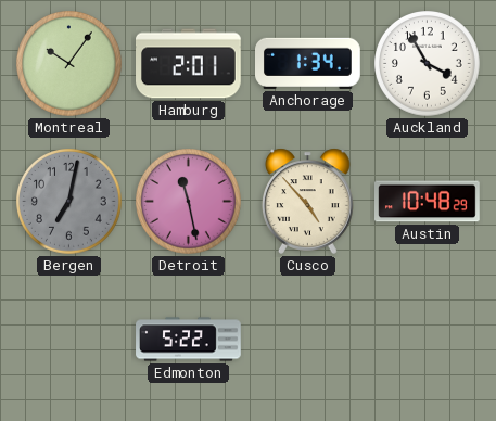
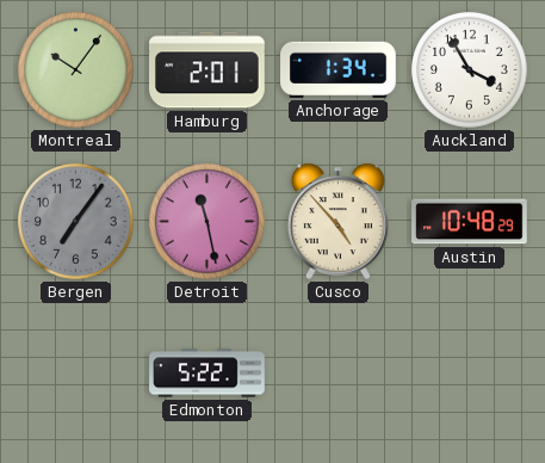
Bergen: 7:02 -> 7:06
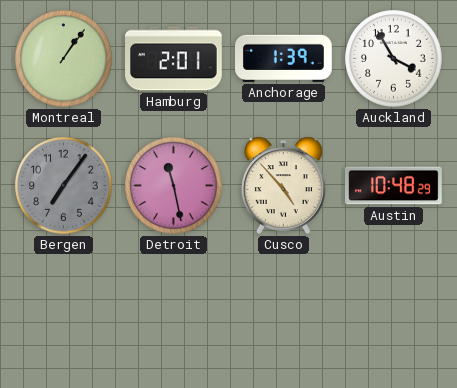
Montreal: 10:06 -> 1:06
Anchorage: 1:34 -> 1:39
Edmonton: 5:22 -> none
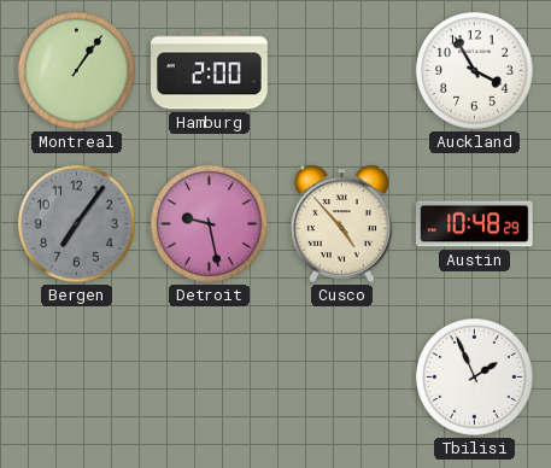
Hamburg: 2:01 -> 2:00
Anchorage: 1:39 -> none
Detroit: 11:28 -> 9:28
Tbilisi: none -> 1:56
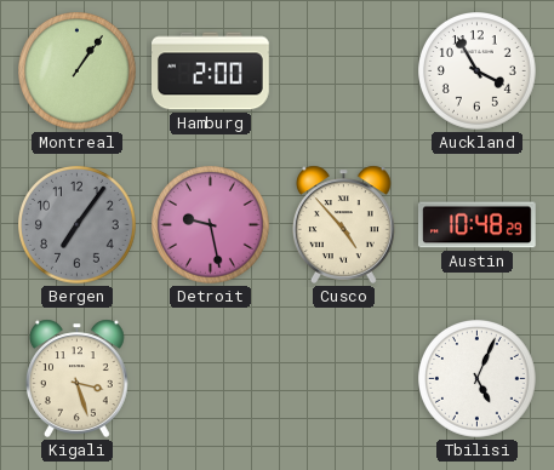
Kigali: none -> 3:27
Tbilisi: 1:56 -> 5:04
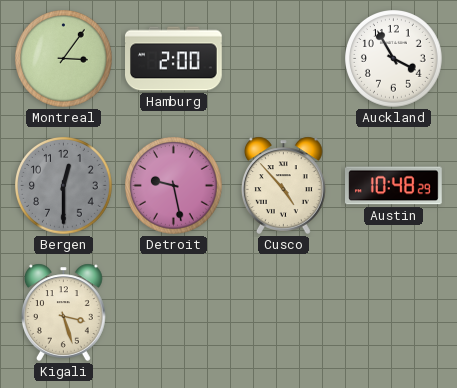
Montreal: 1:06 -> 3:06
Bergen: 7:06 -> 12:30
Tbilisi: 5:04 -> none
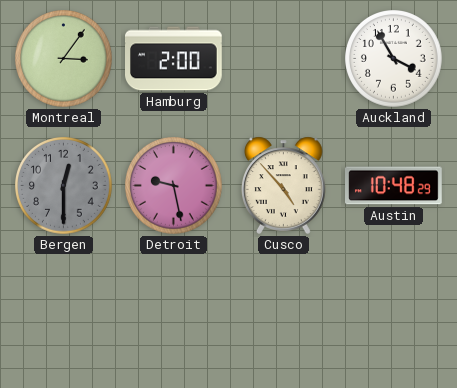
Kigali: 3:27 -> none
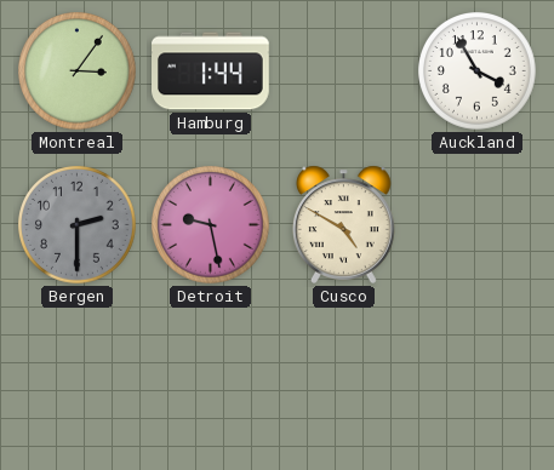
Hamburg: 2:00 -> 1:44
Bergen: 12:30 -> 2:30
Cusco: 4:53 -> 4:50
Austin: 10:48 -> none
